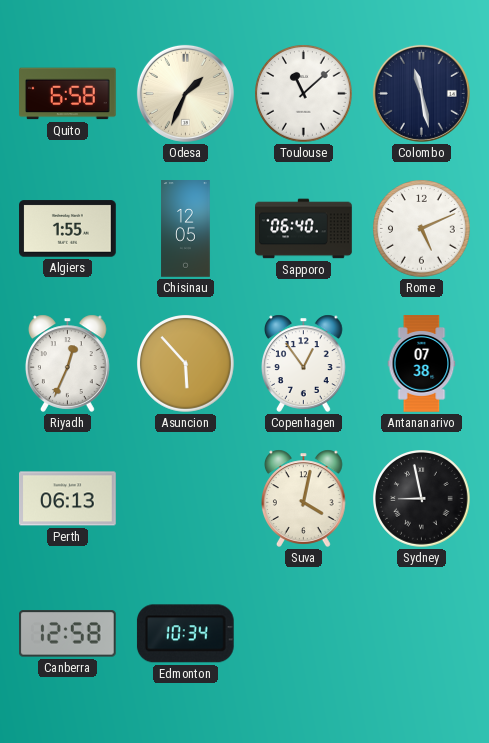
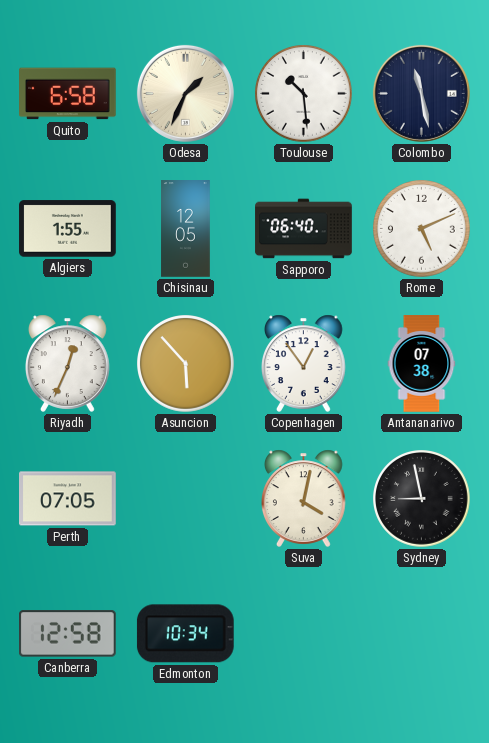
Toulouse: 11:08 -> 10:29
Perth: 06:13 -> 07:05
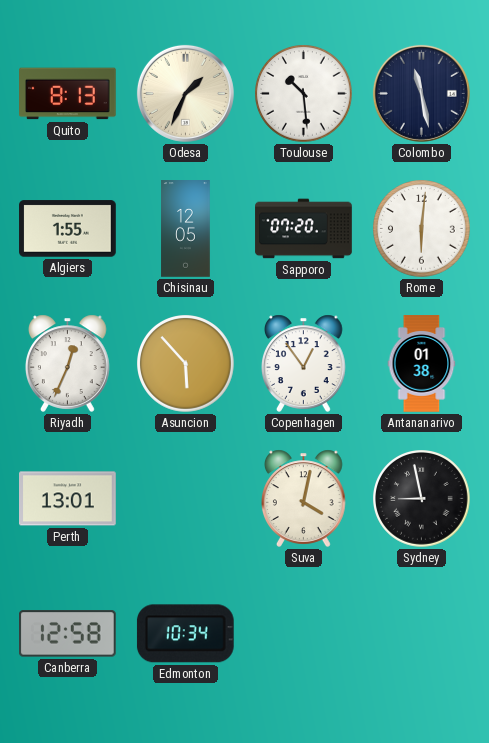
Quito: 6:58 -> 8:13
Sapporo: 06:40 -> 07:20
Rome: 5:11 -> 6:01
Antananarivo: 07:38 -> 01:38
Perth: 07:05 -> 13:01
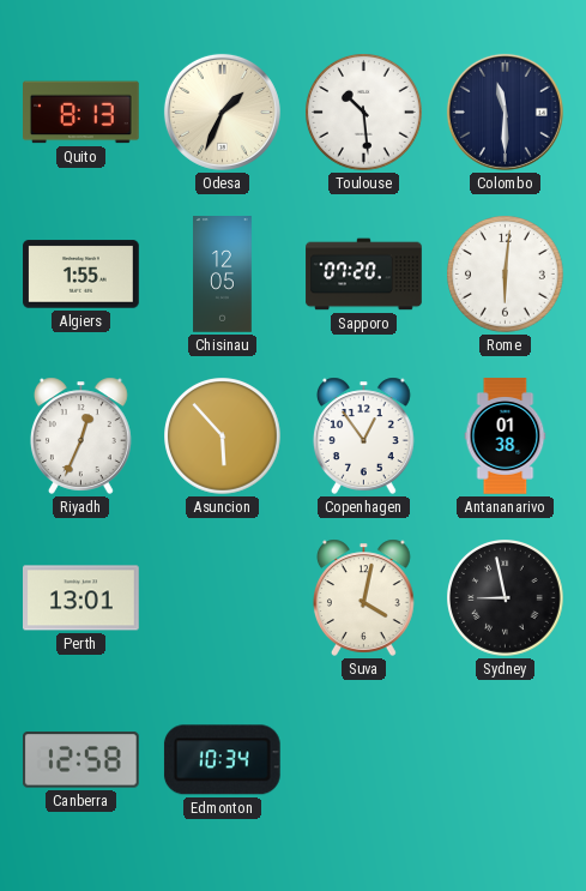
Colombo: 11:28 -> 11:30
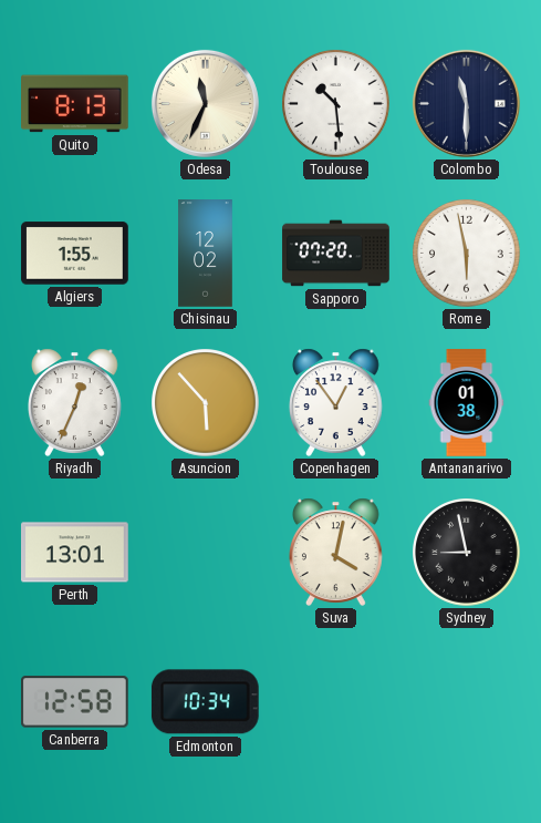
Odesa: 1:34 -> 11:34
Chisinau: 12:05 -> 12:02
Rome: 6:01 -> 5:58
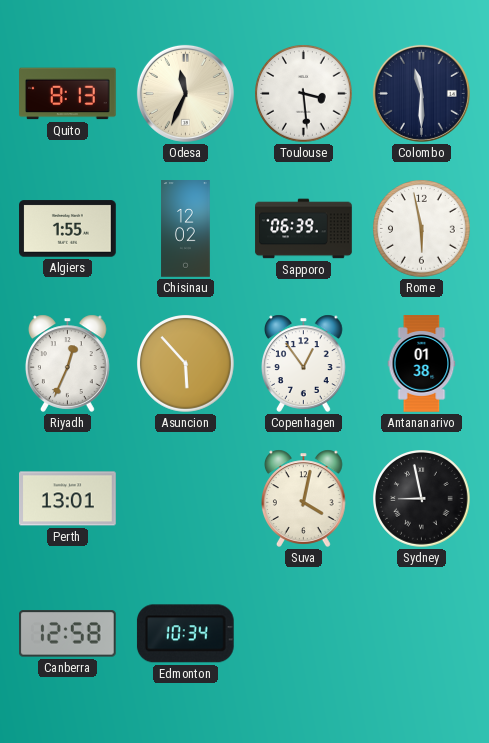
Toulouse: 10:29 -> 3:29
Sapporo: 07:20 -> 06:39
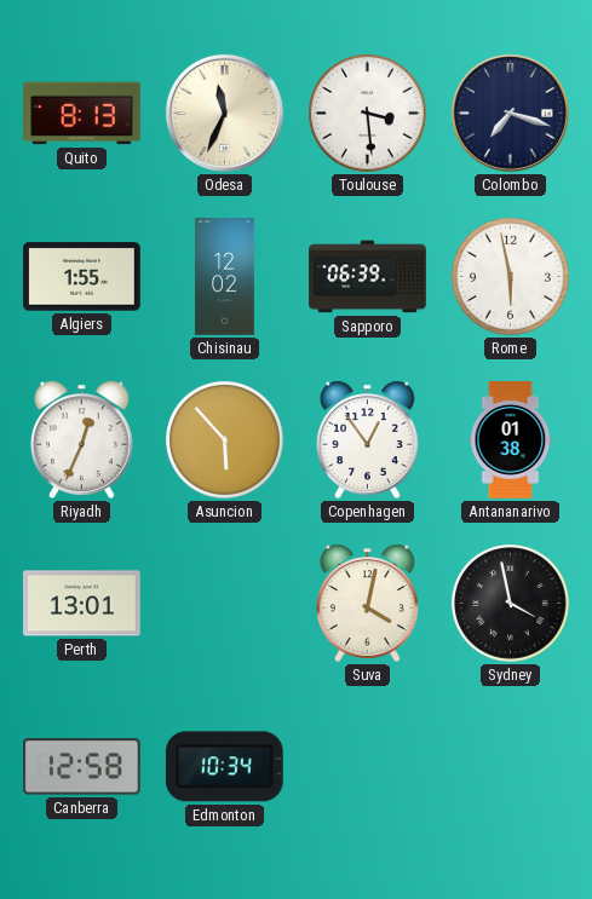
Colombo: 11:30 -> 7:18
Sydney: 8:58 -> 3:58
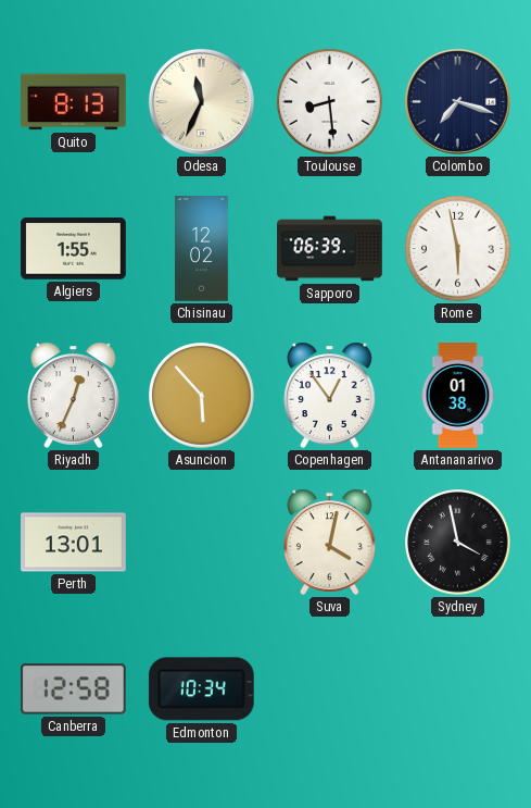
Toulouse: 3:29 -> 8:29
